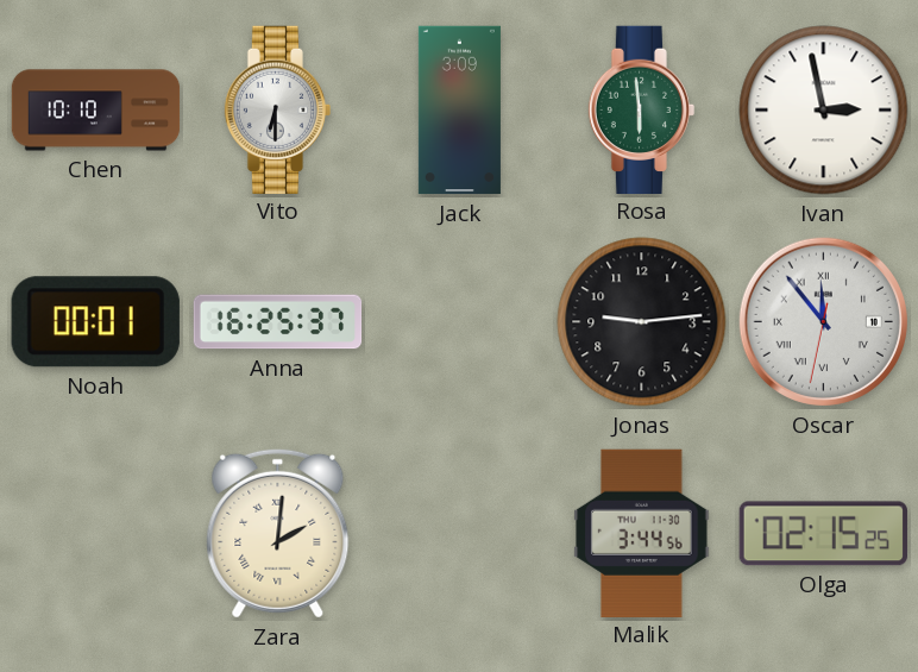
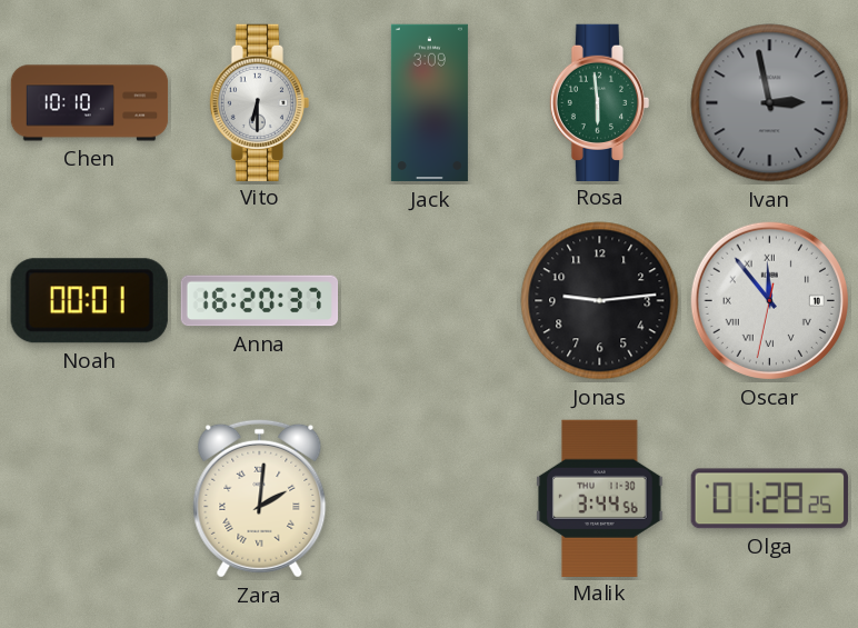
Ivan dial: white -> grey
Anna: 16:25 -> 16:20
Olga: 02:15 -> 01:28
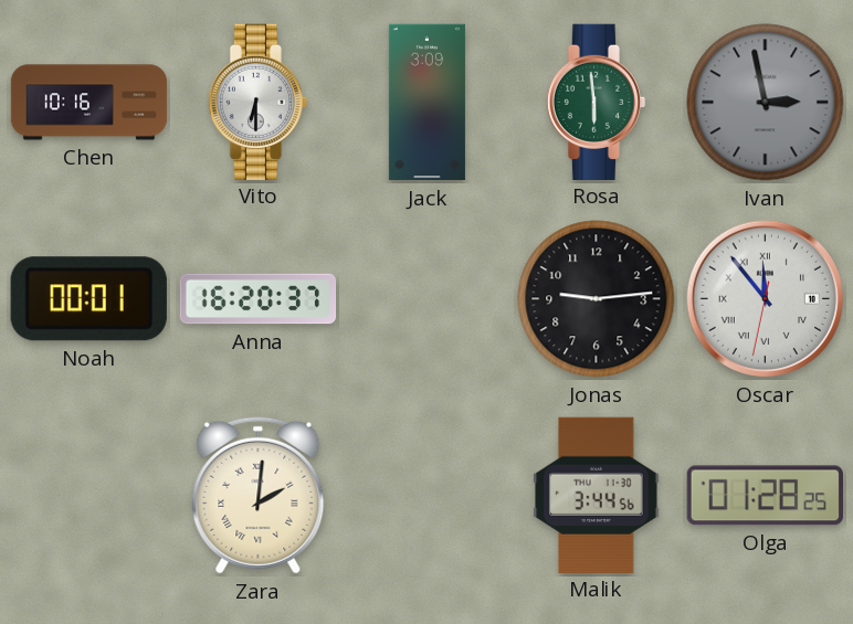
Chen: 10:10 -> 10:16
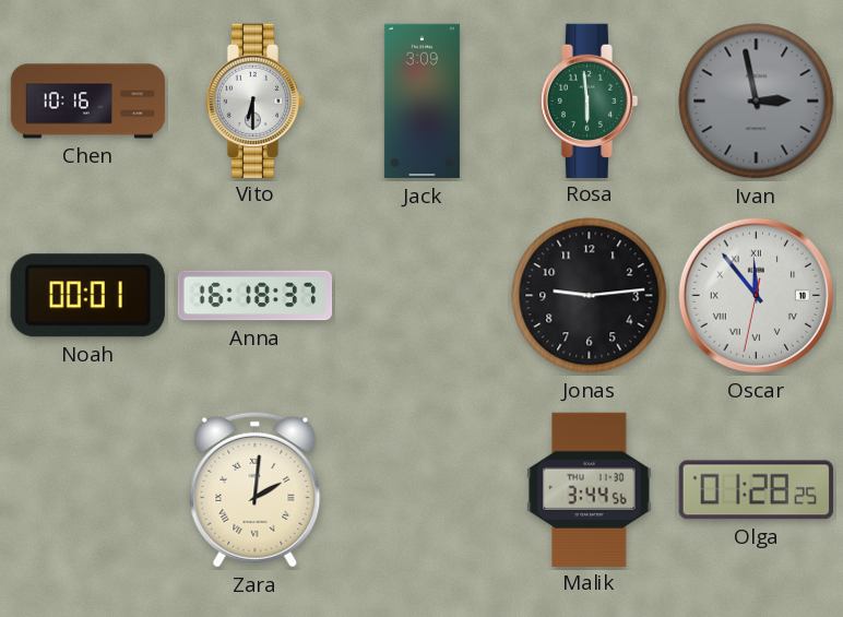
Anna: 16:20 -> 16:18
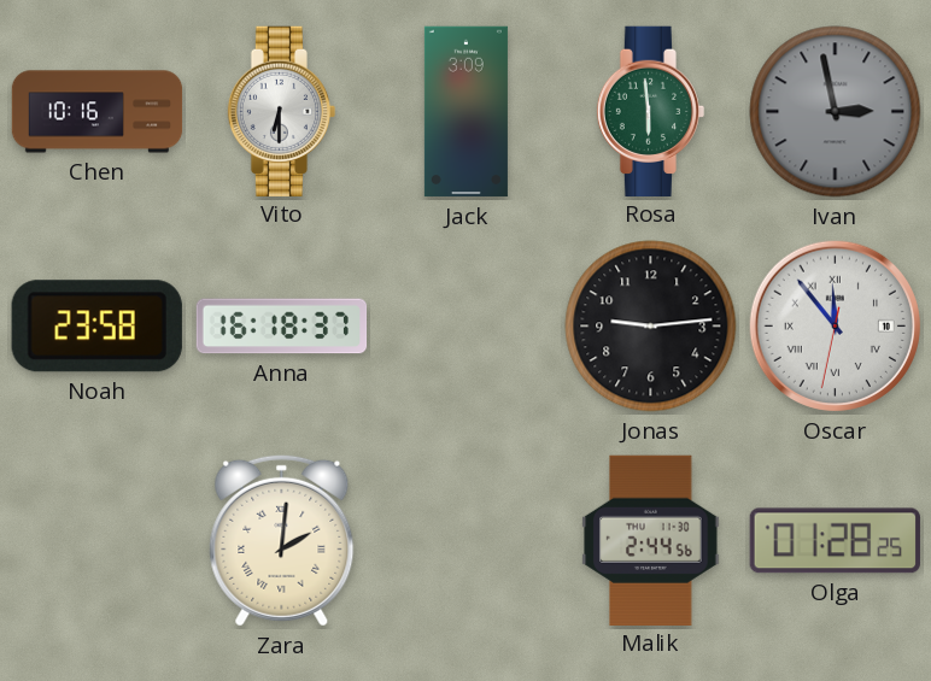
Noah: 00:01 -> 23:58
Malik: 3:44 -> 2:44
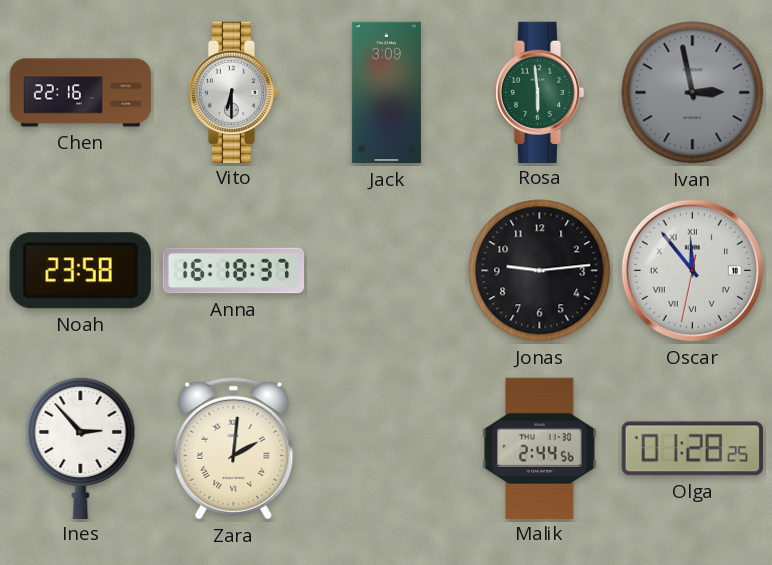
Chen: 10:16 -> 22:16
Ines: none -> 2:53
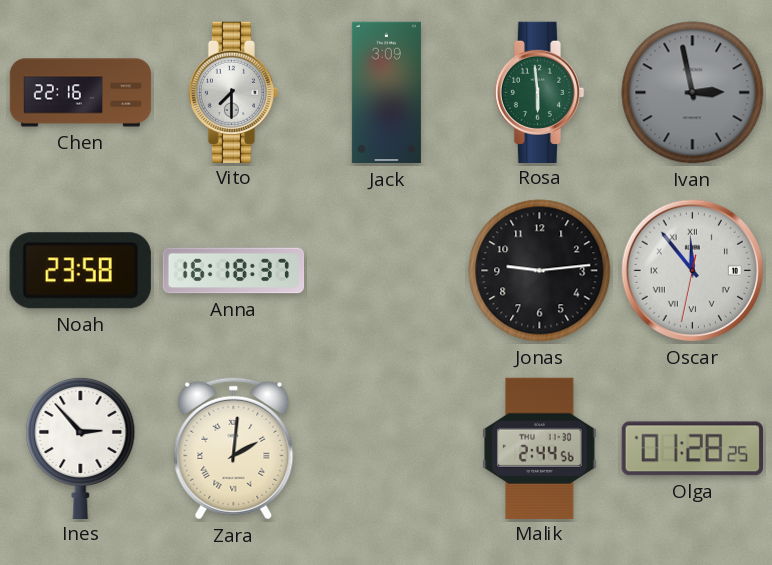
Vito: 6:30 -> 7:30
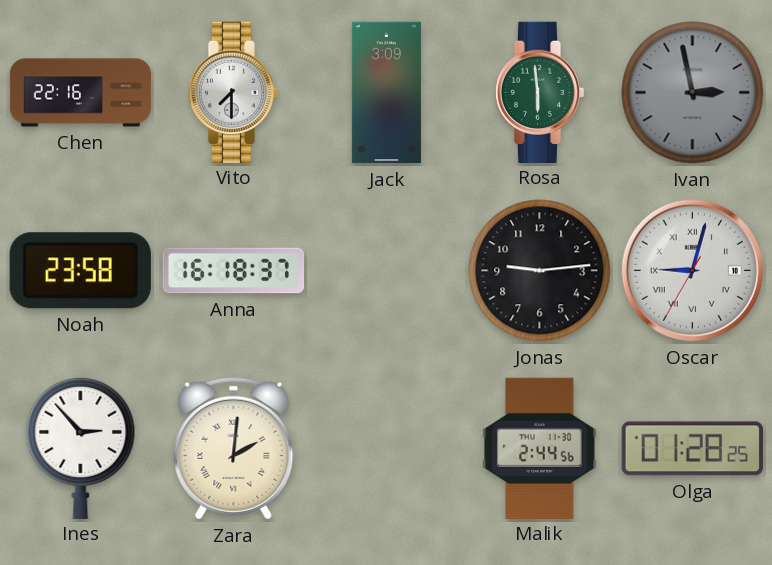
Oscar: 11:53 -> 9:02
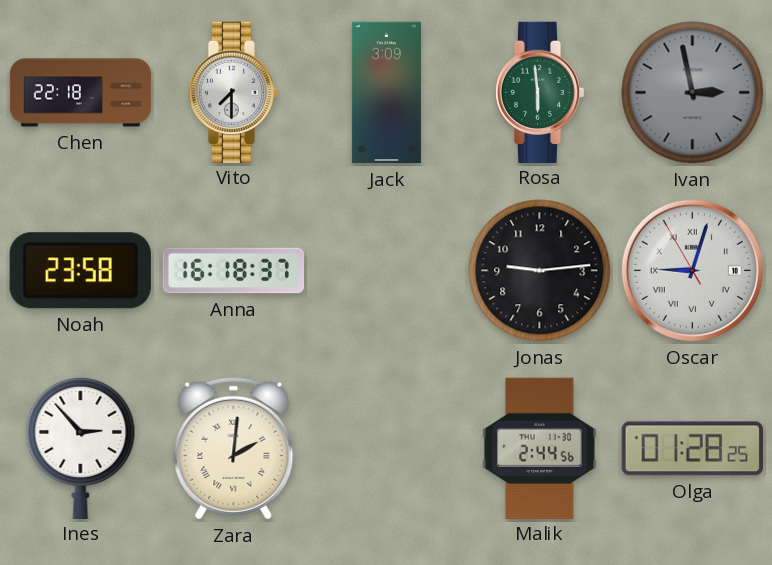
Chen: 22:16 -> 22:18
Oscar: 9:02:35 -> 9:02:55
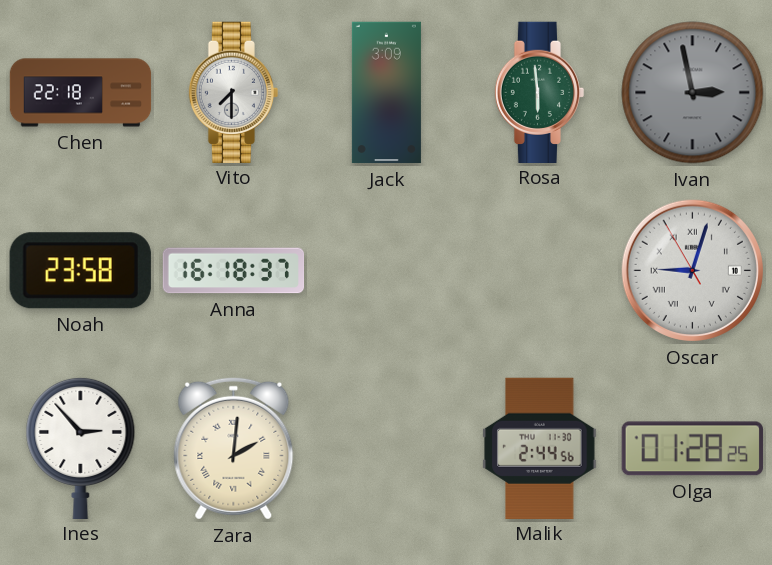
Jonas: 9:14 -> none
